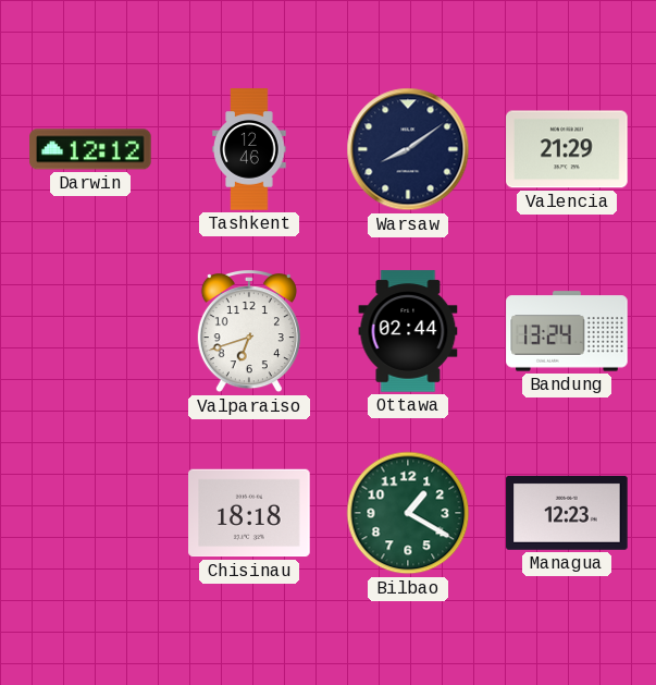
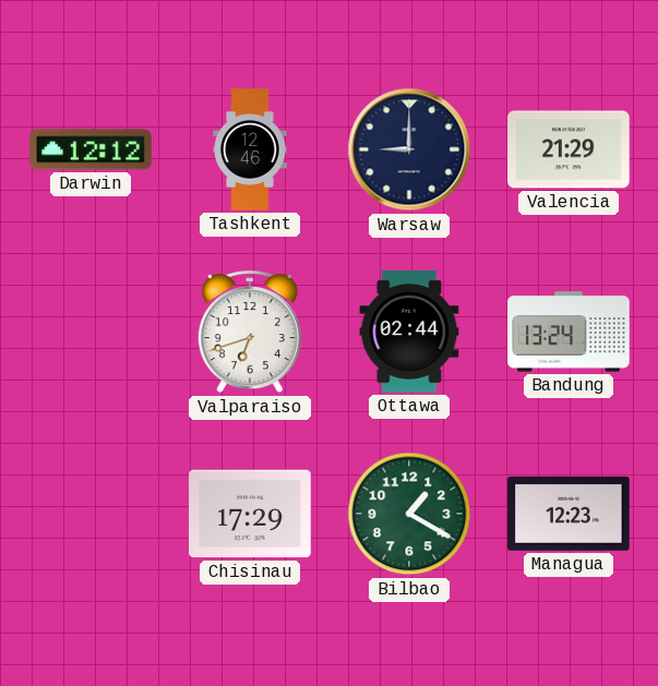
Warsaw: 8:09 -> 9:00
Chisinau: 18:18 -> 17:29
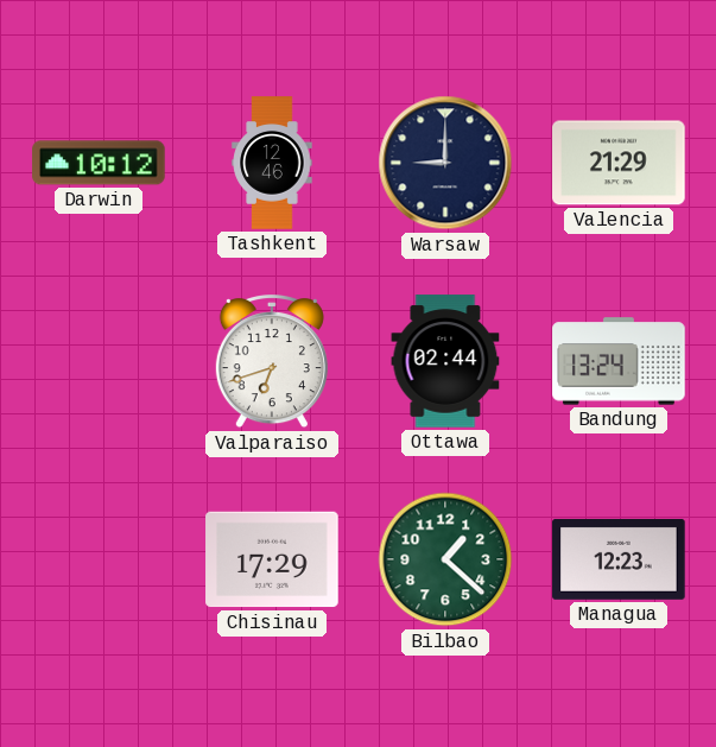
Darwin: 12:12 -> 10:12
Bilbao: 1:20 -> 1:22
